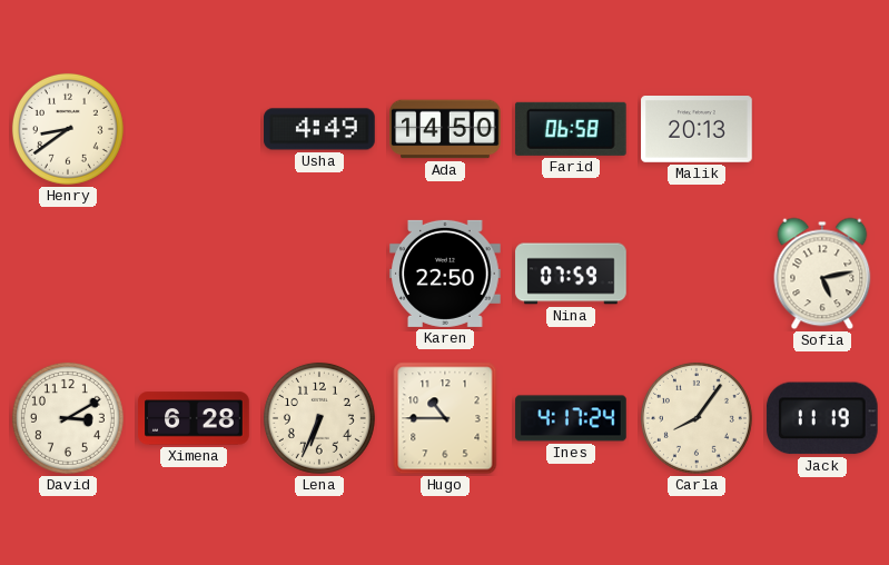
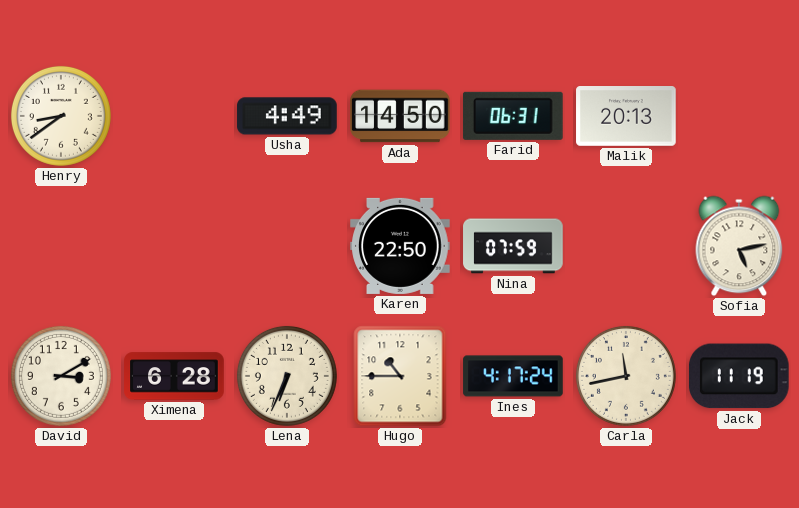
Farid: 06:58 -> 06:31
Carla: 8:06 -> 11:43
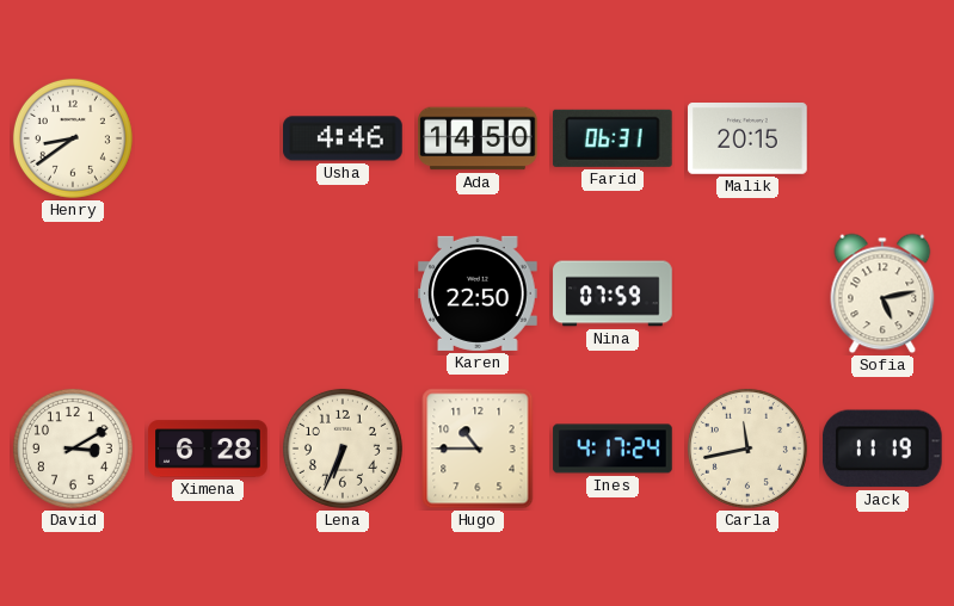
Usha: 4:49 -> 4:46
Malik: 20:13 -> 20:15
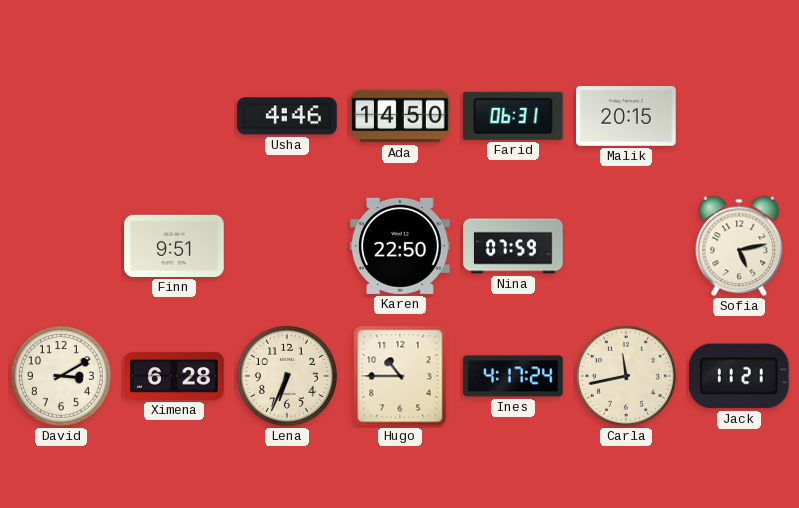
Henry: 8:39 -> none
Finn: none -> 9:51
Jack: 11:19 -> 11:21
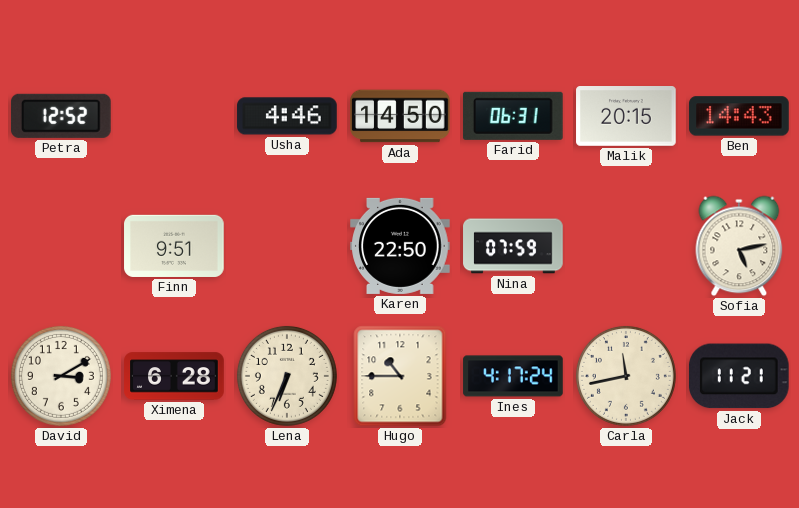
Petra: none -> 12:52
Ben: none -> 14:43
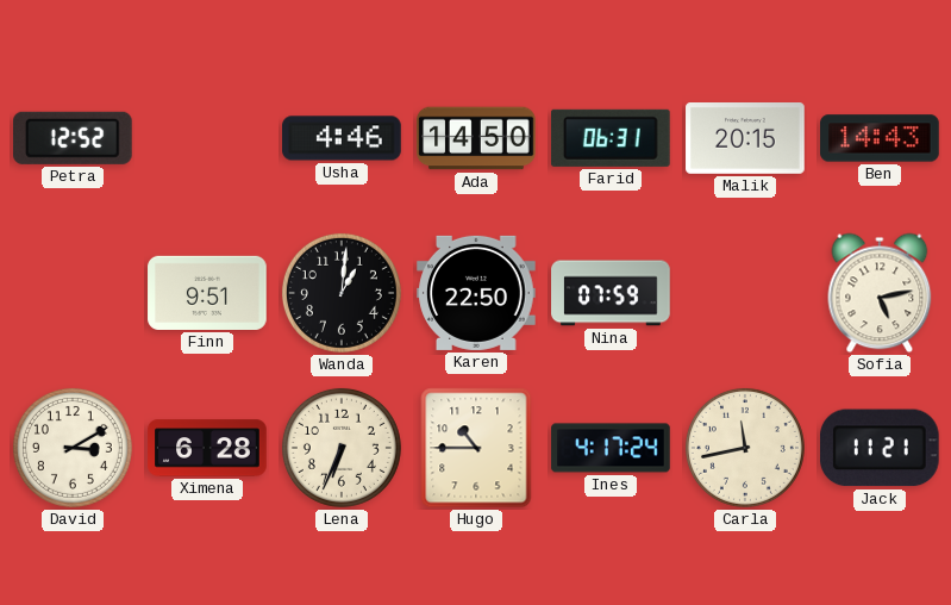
Wanda: none -> 1:01
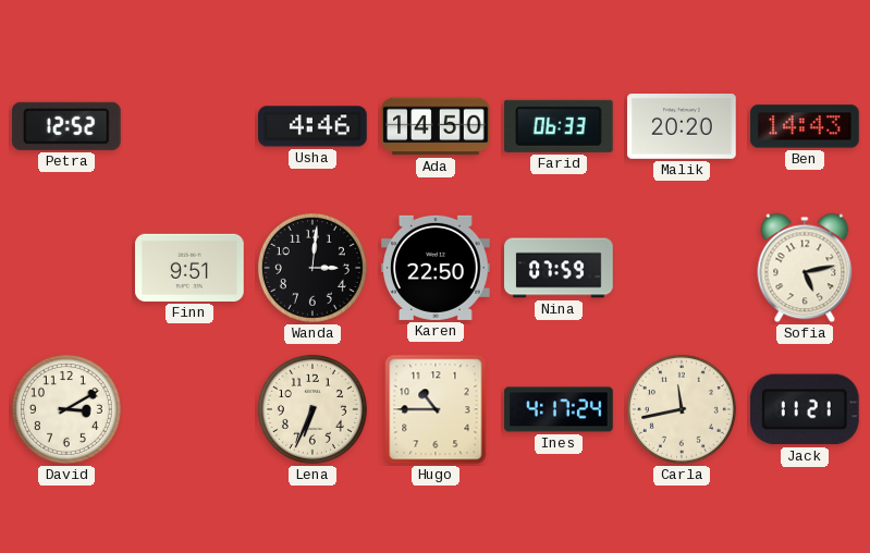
Farid: 06:31 -> 06:33
Malik: 20:15 -> 20:20
Wanda: 1:01 -> 3:01
Ximena: 6:28 -> none
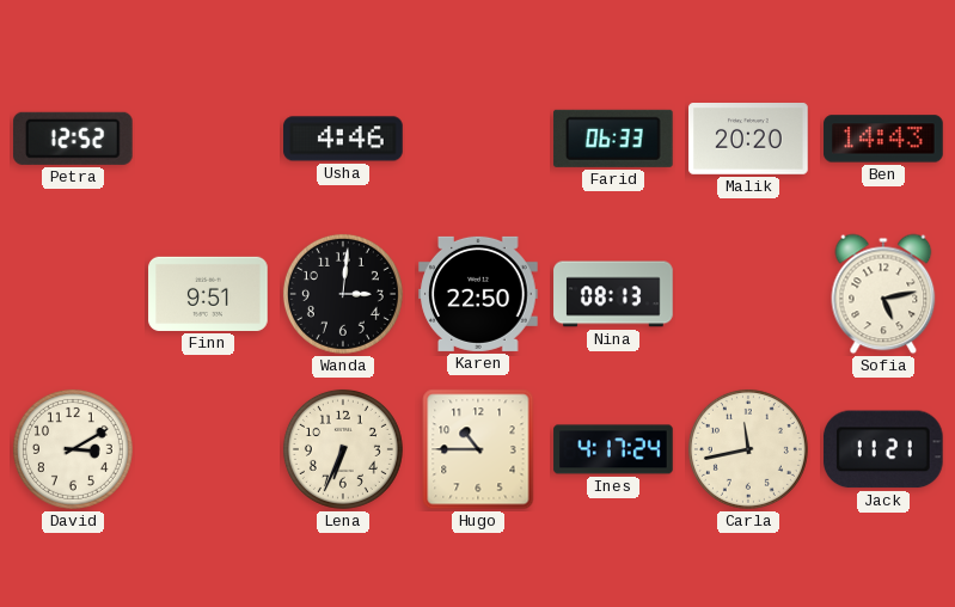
Ada: 14:50 -> none
Nina: 07:59 -> 08:13
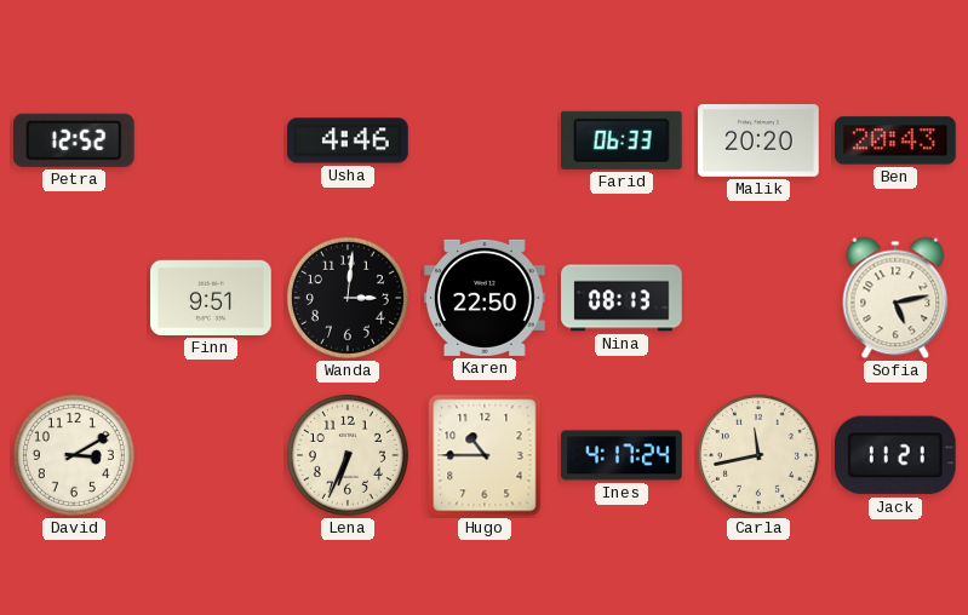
Ben: 14:43 -> 20:43
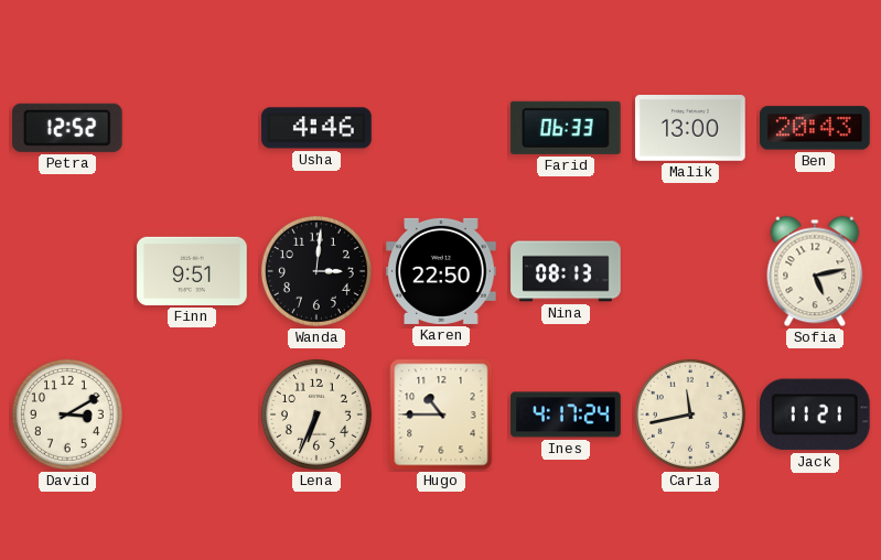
Malik: 20:20 -> 13:00
